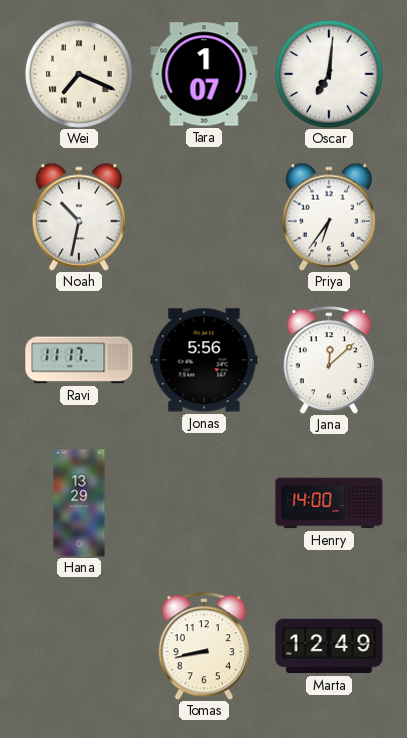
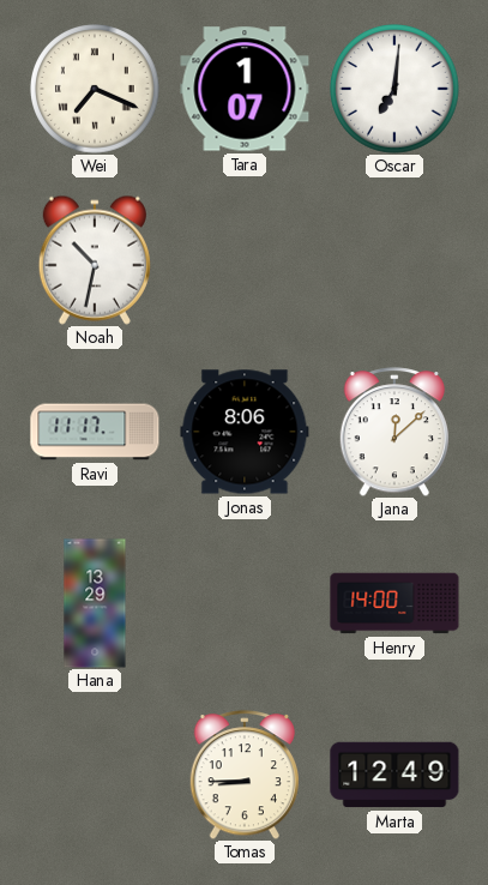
Priya: 6:36 -> none
Jonas: 5:56 -> 8:06
Tomas: 8:43 -> 8:45
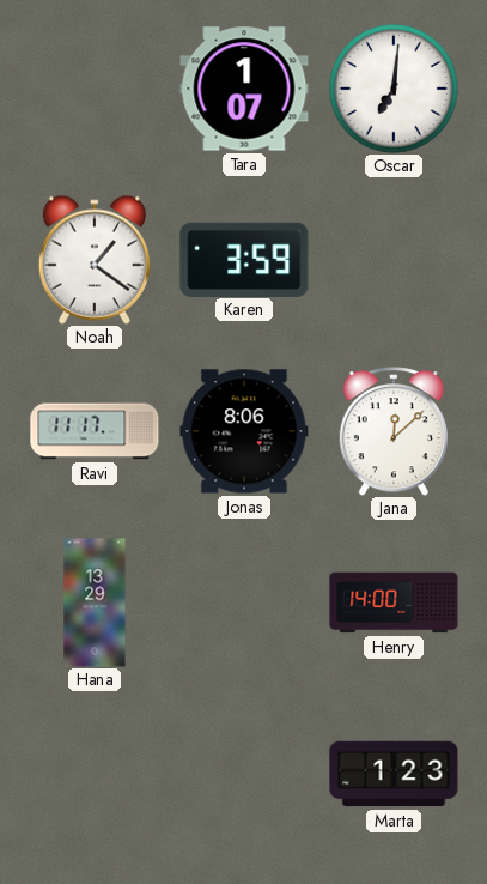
Wei: 7:19 -> none
Noah: 10:32 -> 1:21
Karen: none -> 3:59
Tomas: 8:45 -> none
Marta: 12:49 -> 1:23
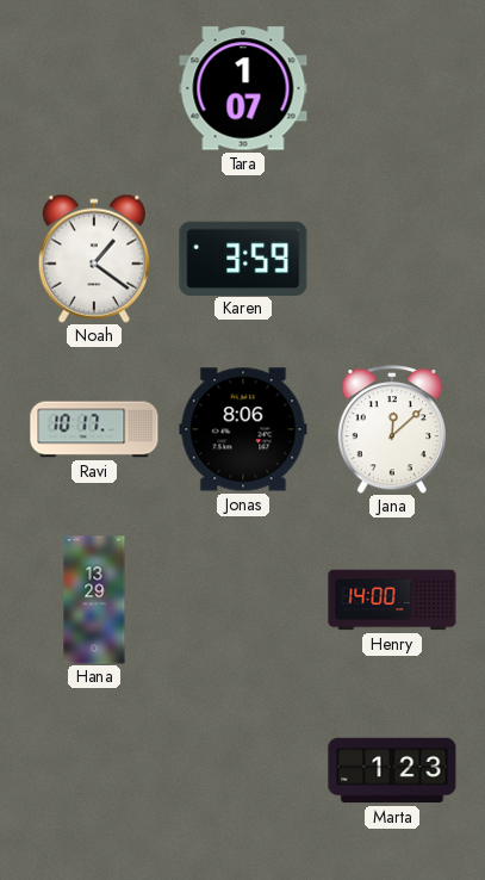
Oscar: 7:01 -> none
Ravi: 11:17 -> 10:17
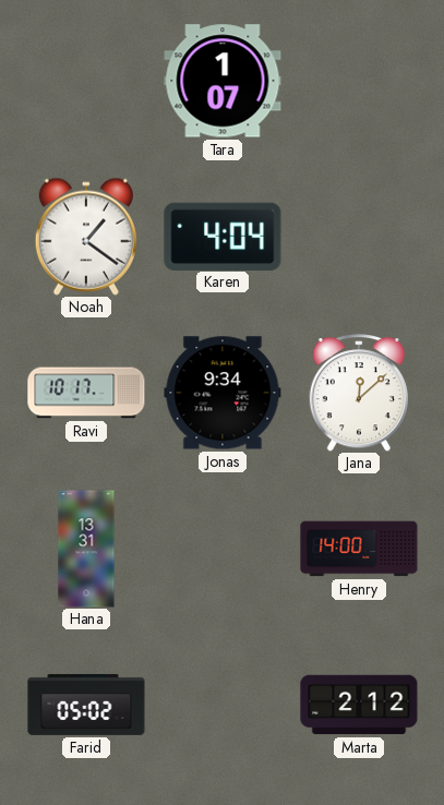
Karen: 3:59 -> 4:04
Jonas: 8:06 -> 9:34
Hana: 13:29 -> 13:31
Farid: none -> 05:02
Marta: 1:23 -> 2:12
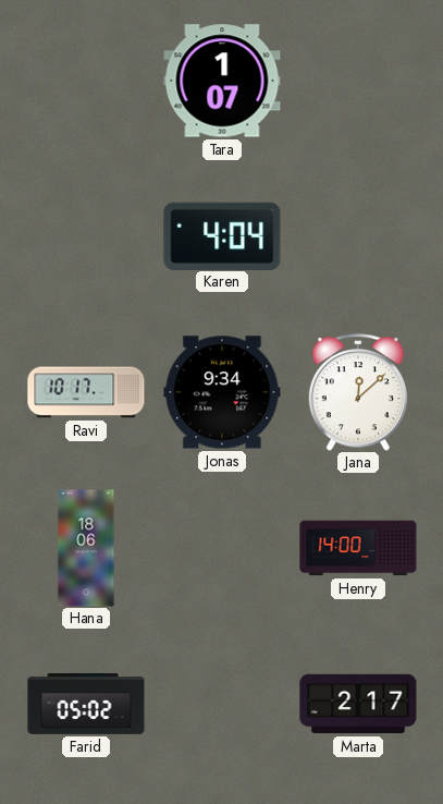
Noah: 1:21 -> none
Hana: 13:31 -> 18:06
Marta: 2:12 -> 2:17
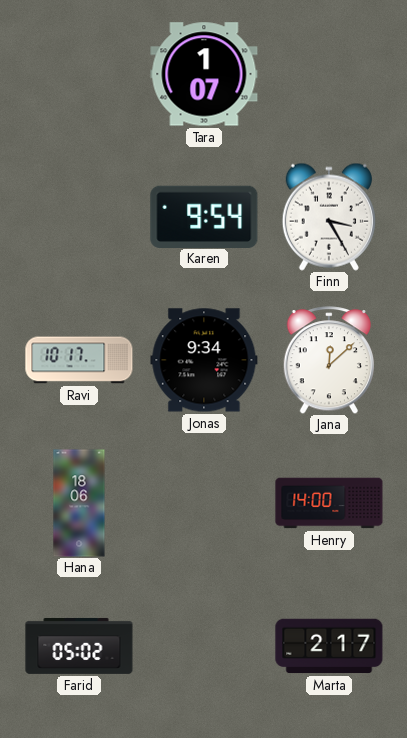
Karen: 4:04 -> 9:54
Finn: none -> 3:25
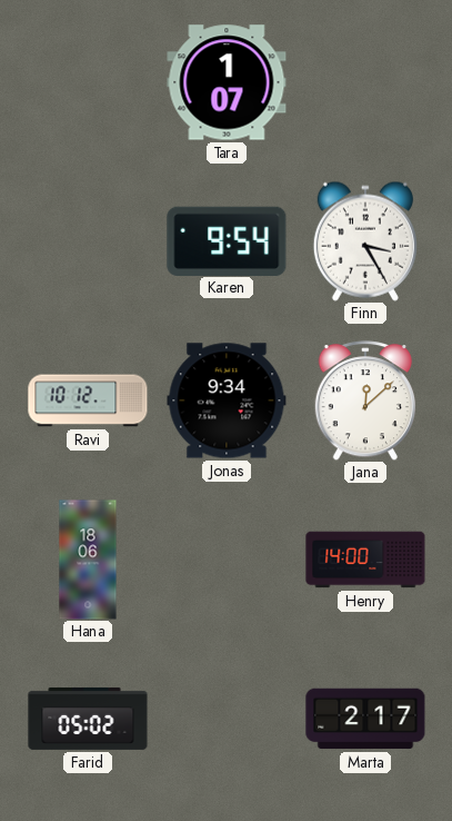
Ravi: 10:17 -> 10:12
